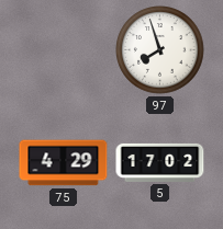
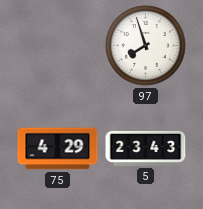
5: 17:02 -> 23:43
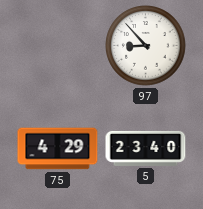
97: 7:57 -> 8:53
5: 23:43 -> 23:40
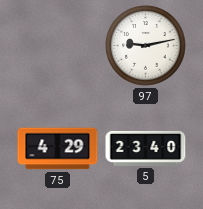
97: 8:53 -> 9:13
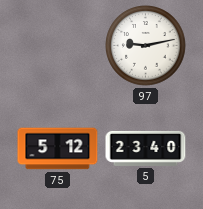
75: 4:29 -> 5:12
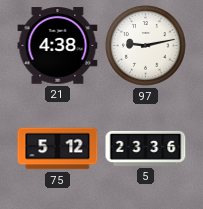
21: none -> 4:38
5: 23:40 -> 23:36
